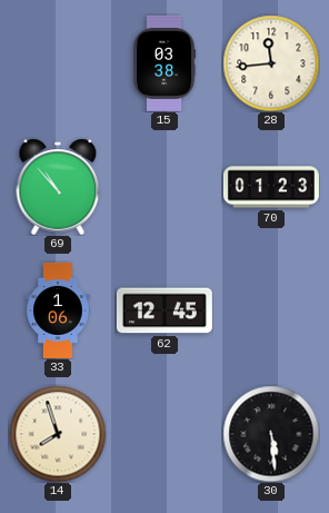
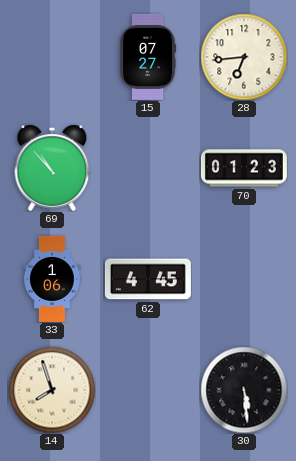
15: 03:38 -> 07:27
28: 11:44 -> 6:44
62: 12:45 -> 4:45
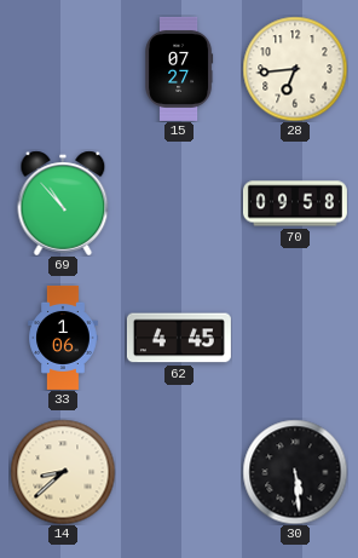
70: 01:23 -> 09:58
14: 7:57 -> 8:38
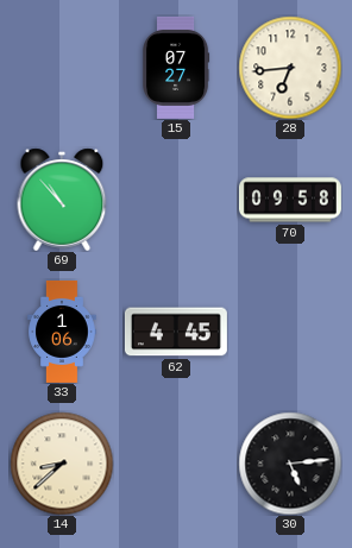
30: 5:29 -> 5:14
